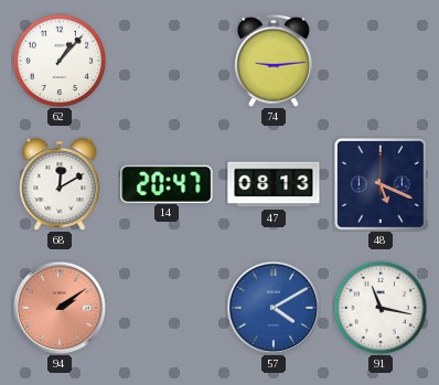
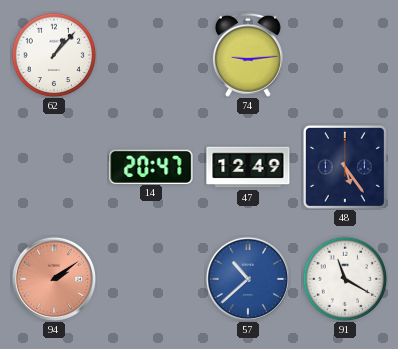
68: 12:10 -> none
47: 08:13 -> 12:49
48: 5:19 -> 5:24
57: 4:10 -> 10:38
91: 11:17 -> 11:20
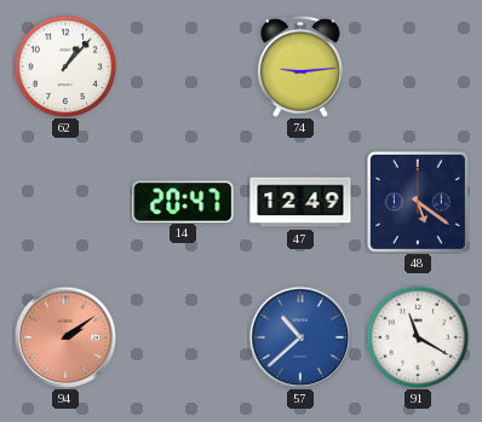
48: 5:24 -> 5:21
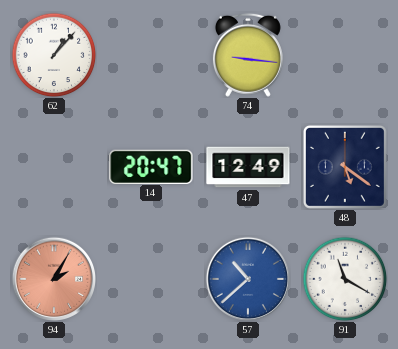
74: 9:14 -> 9:16
94: 2:09 -> 2:05
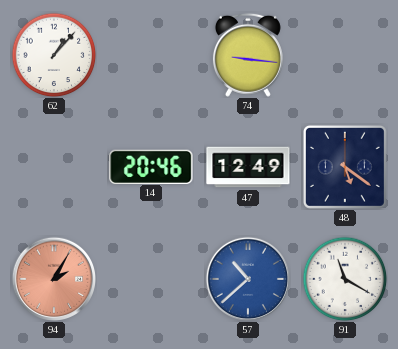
14: 20:47 -> 20:46
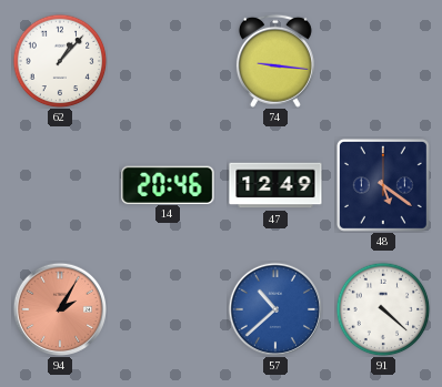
91: 11:20 -> 4:22
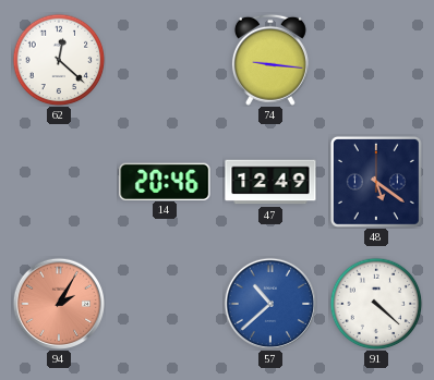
62: 1:07 -> 12:22
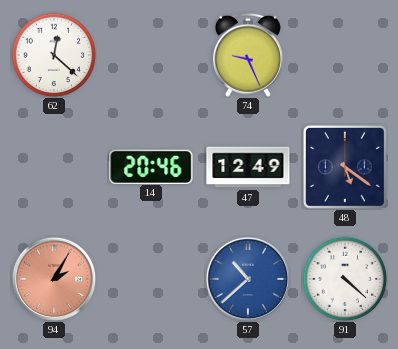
74: 9:16 -> 9:26
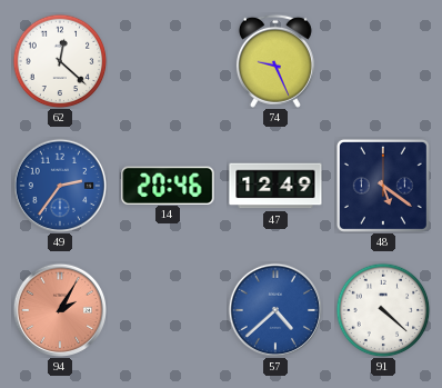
49: none -> 2:36
57: 10:38 -> 4:38
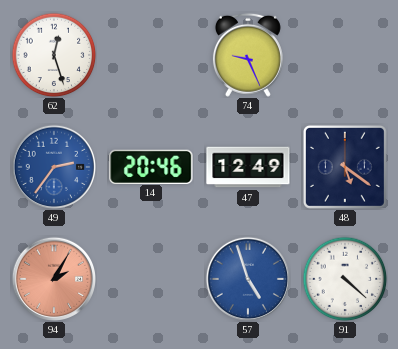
62: 12:22 -> 12:27
57: 4:38 -> 4:57
